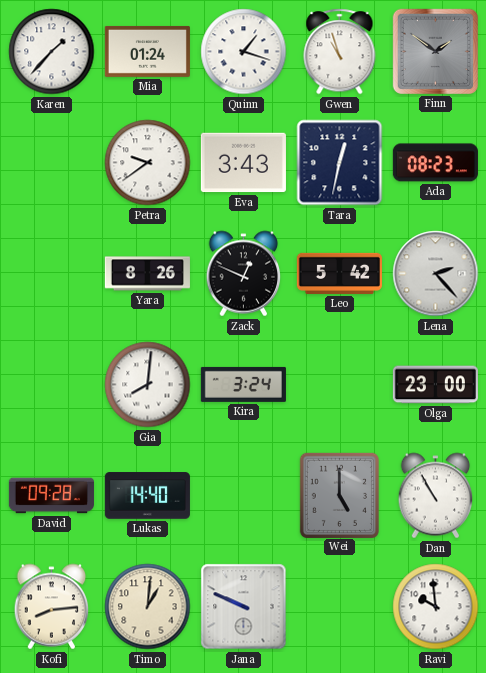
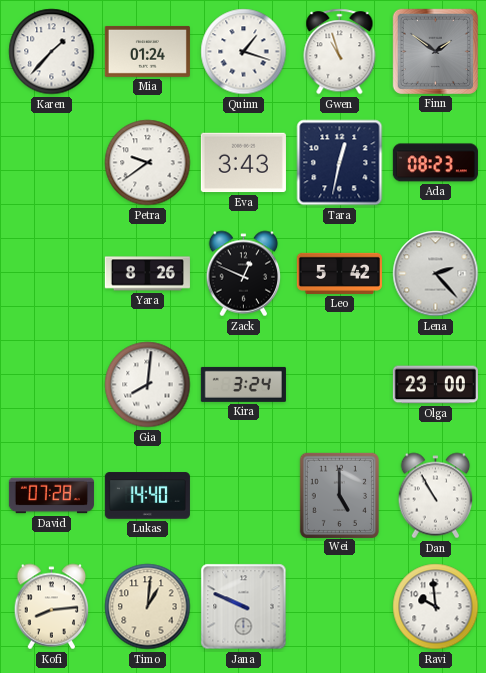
David: 09:28 -> 07:28
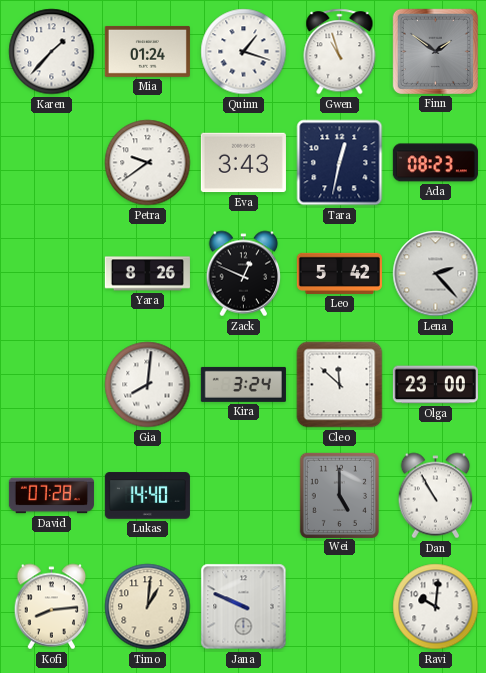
Cleo: none -> 11:52
Ravi: 9:59 -> 10:01
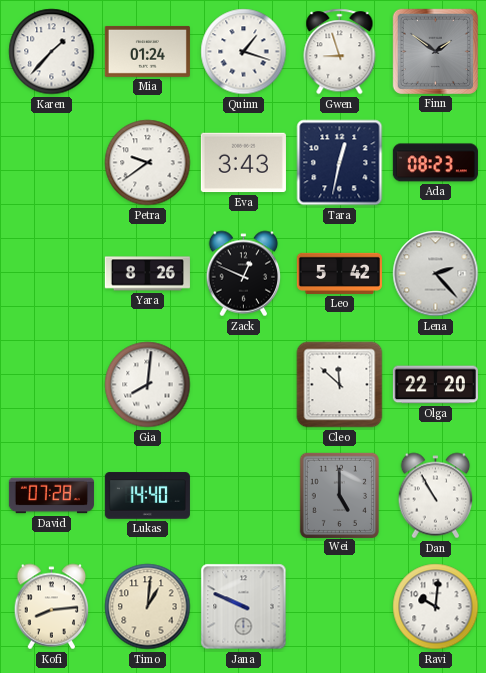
Gwen: 10:57 -> 8:57
Kira: 3:24 -> none
Olga: 23:00 -> 22:20
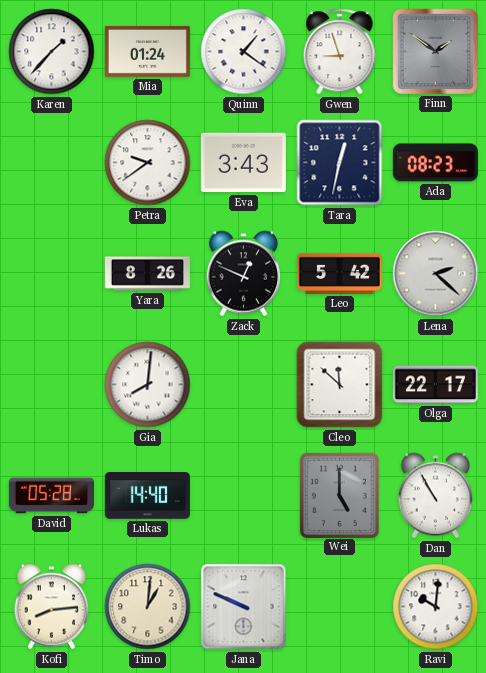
Quinn: 1:18 -> 1:21
Lena: 2:23 -> 2:22
Olga: 22:20 -> 22:17
David: 07:28 -> 05:28
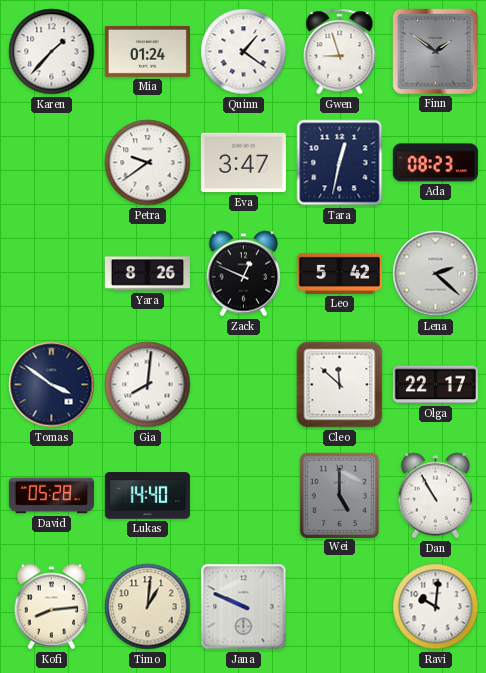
Eva: 3:43 -> 3:47
Tomas: none -> 3:51
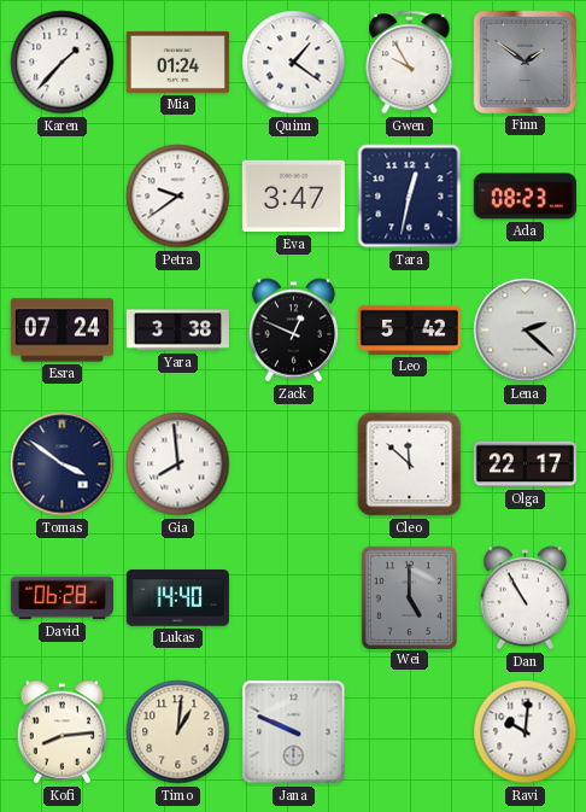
Gwen: 8:57 -> 9:55
Esra: none -> 07:24
Yara: 8:26 -> 3:38
Gia: 8:01 -> 7:59
David: 05:28 -> 06:28
